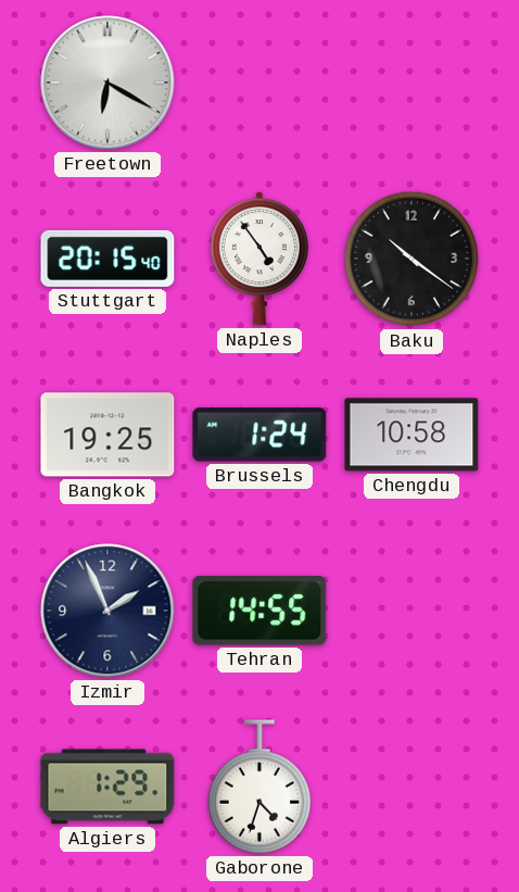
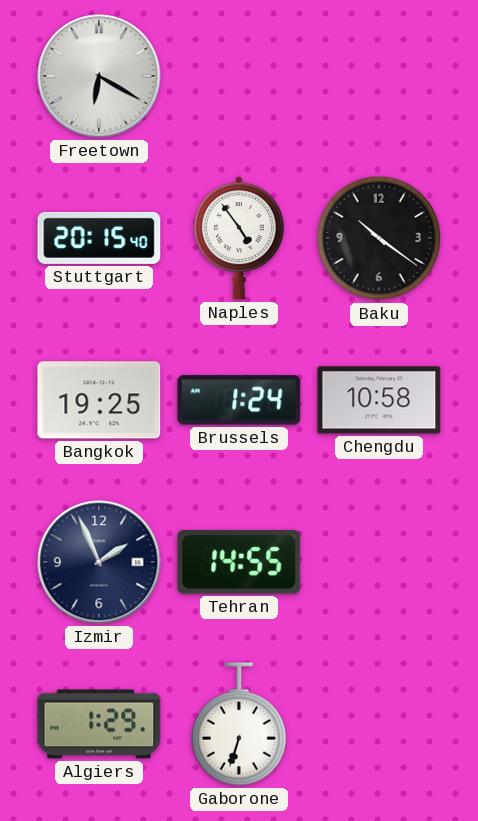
Gaborone: 4:33 -> 6:33
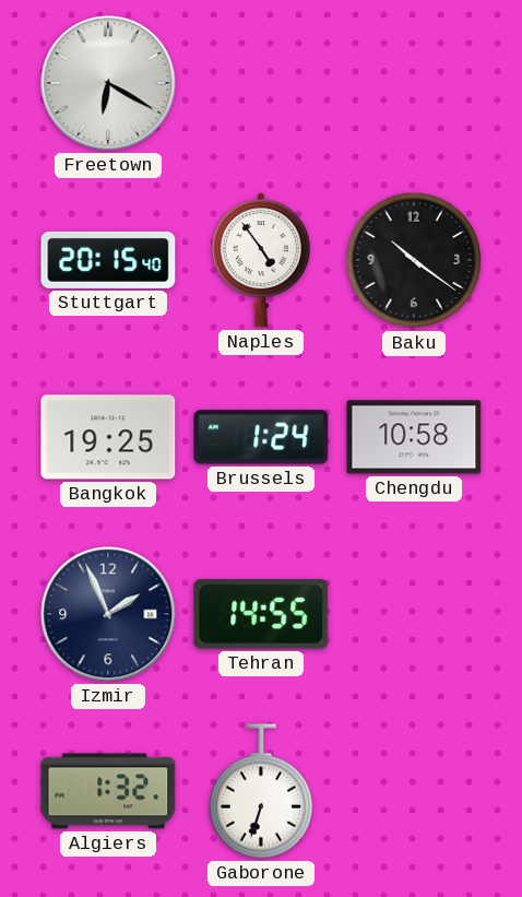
Algiers: 1:29 -> 1:32
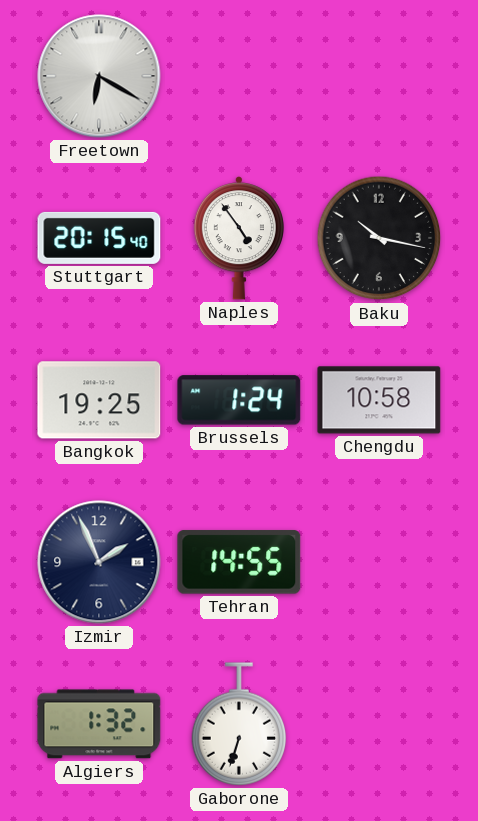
Baku: 10:21 -> 10:17
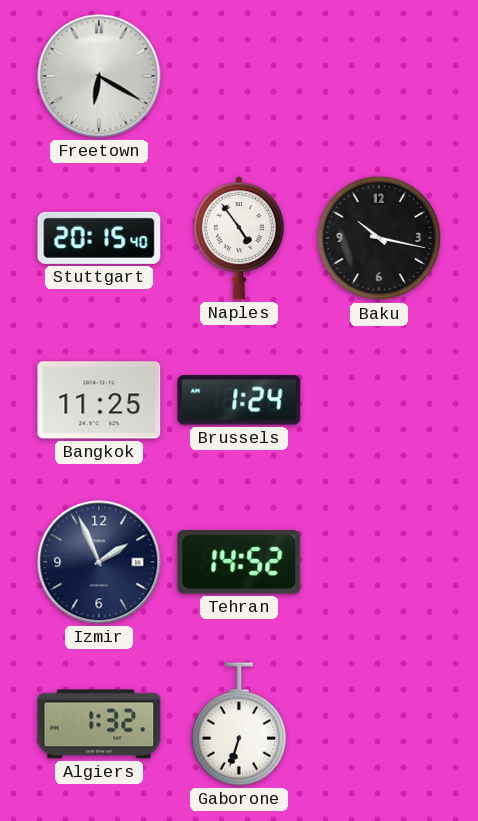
Bangkok: 19:25 -> 11:25
Chengdu: 10:58 -> none
Tehran: 14:55 -> 14:52
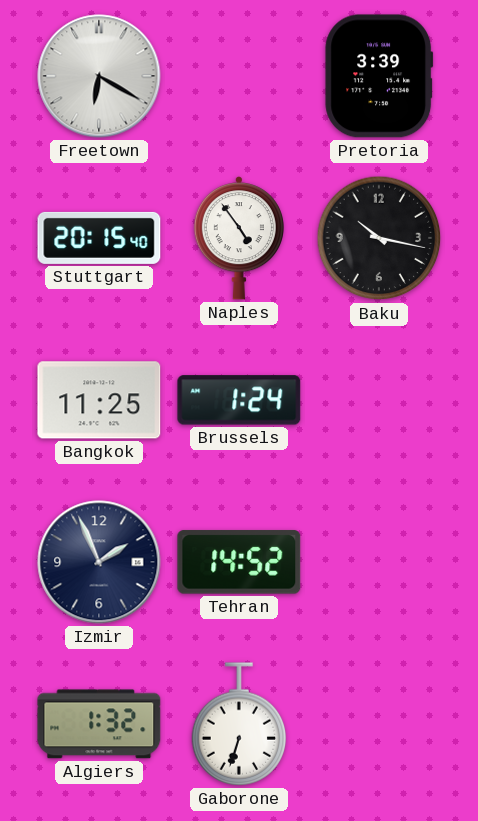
Pretoria: none -> 3:39
